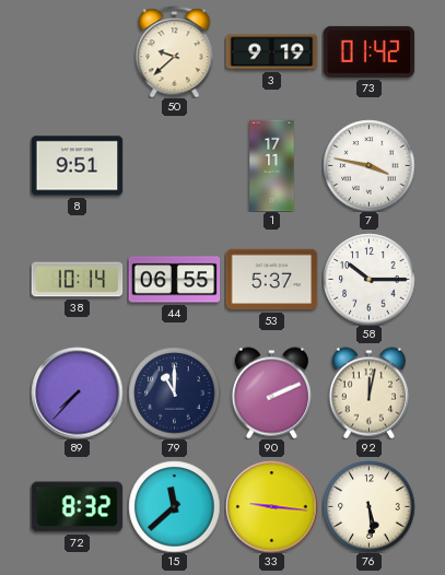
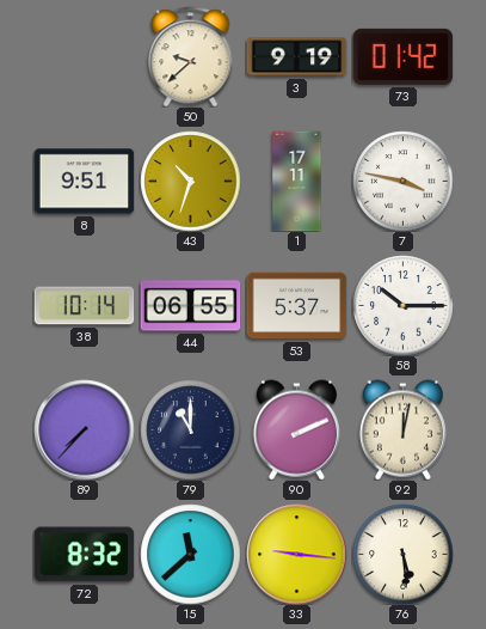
43: none -> 10:33
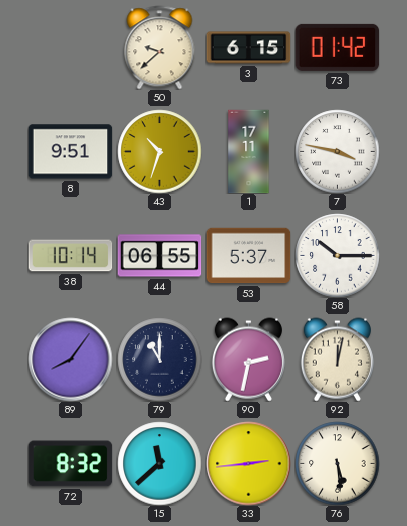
3: 9:19 -> 6:15
89: 7:37 -> 8:06
90: 2:11 -> 2:32
33: 9:16 -> 2:44
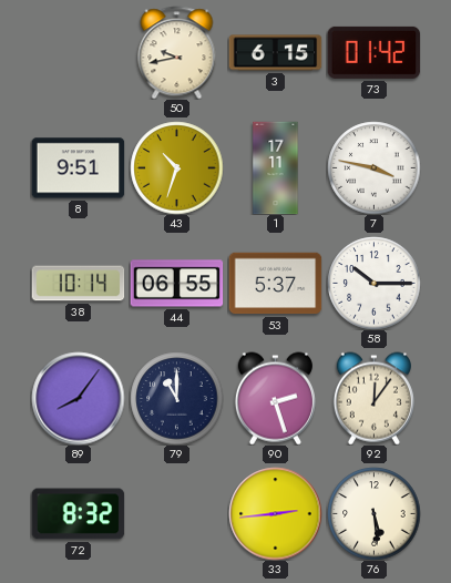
50: 9:38 -> 9:43
90: 2:32 -> 2:27
92: 12:02 -> 12:06
15: 11:38 -> none
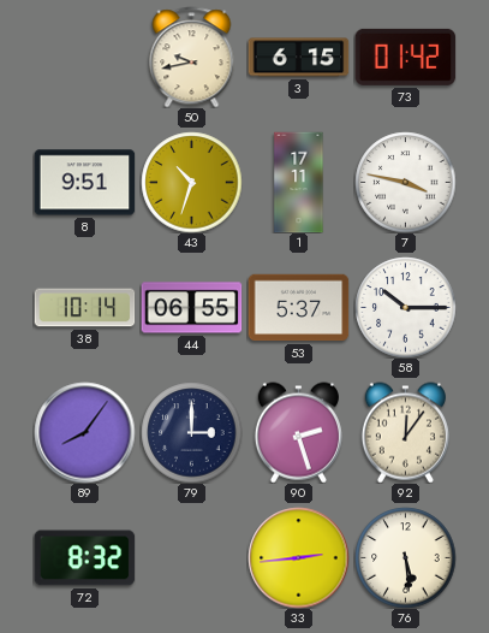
79: 11:00 -> 3:00
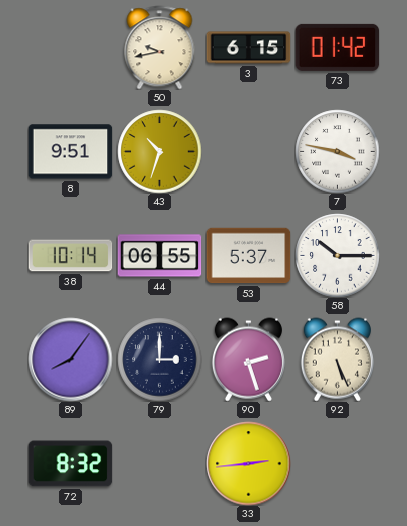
1: 17:11 -> none
92: 12:06 -> 5:26
76: 5:29 -> none
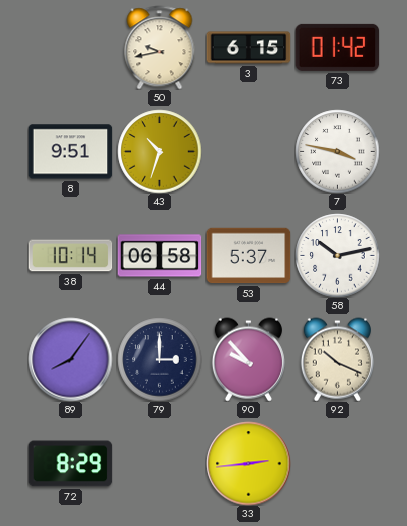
44: 06:55 -> 06:58
58: 10:15 -> 10:13
90: 2:27 -> 9:53
92: 5:26 -> 10:19
72: 8:32 -> 8:29
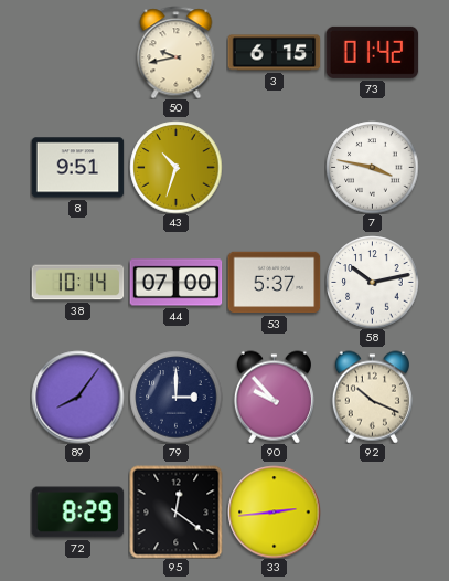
44: 06:58 -> 07:00
95: none -> 12:21
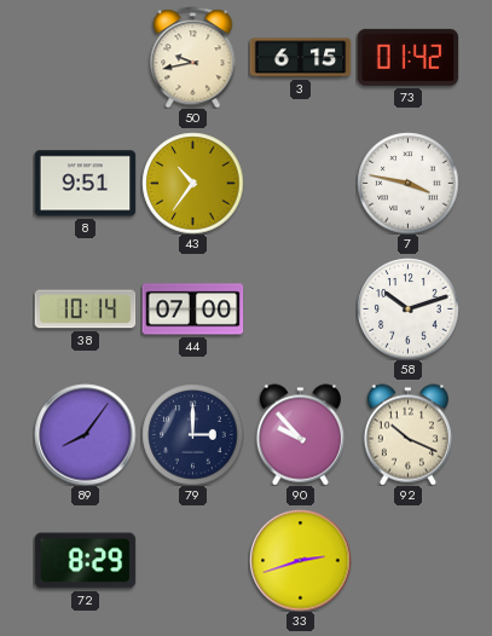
43: 10:33 -> 10:36
53: 5:37 -> none
58: 10:13 -> 10:12
95: 12:21 -> none
33: 2:44 -> 2:42
